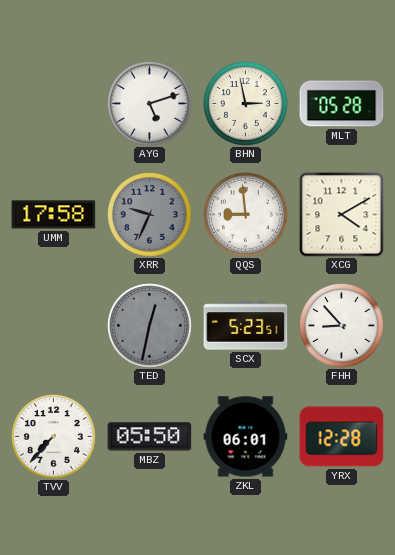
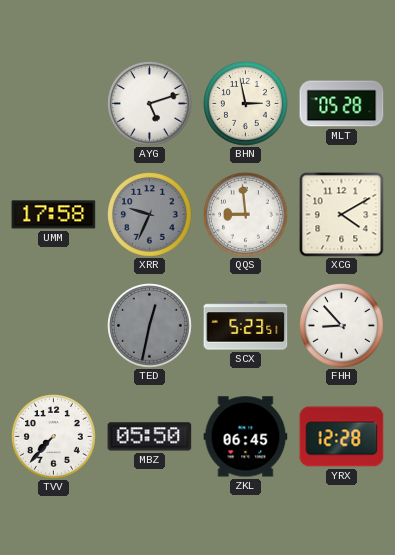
ZKL: 06:01 -> 06:45
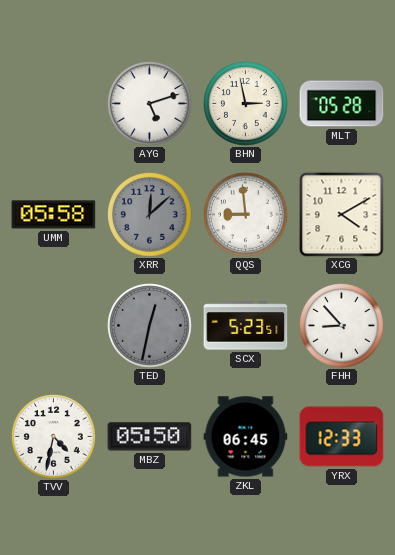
UMM: 17:58 -> 05:58
XRR: 9:34 -> 12:08
TVV: 7:37 -> 4:32
YRX: 12:28 -> 12:33
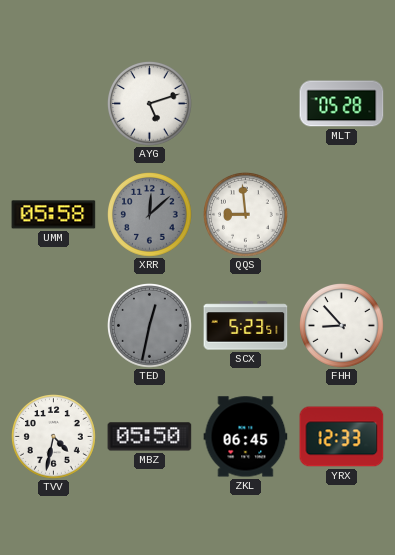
BHN: 2:58 -> none
XCG: 4:10 -> none
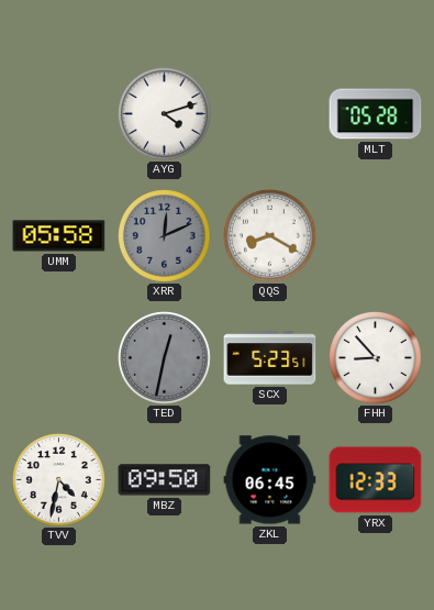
AYG: 5:12 -> 4:12
XRR: 12:08 -> 12:11
QQS: 8:59 -> 8:20
MBZ: 05:50 -> 09:50
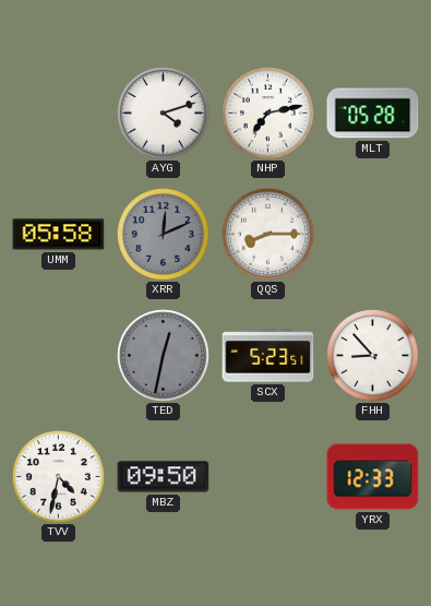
NHP: none -> 7:13
QQS: 8:20 -> 8:15
ZKL: 06:45 -> none
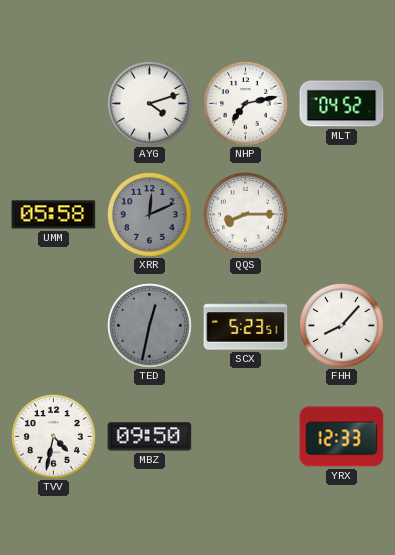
MLT: 05:28 -> 04:52
FHH: 8:53 -> 8:07
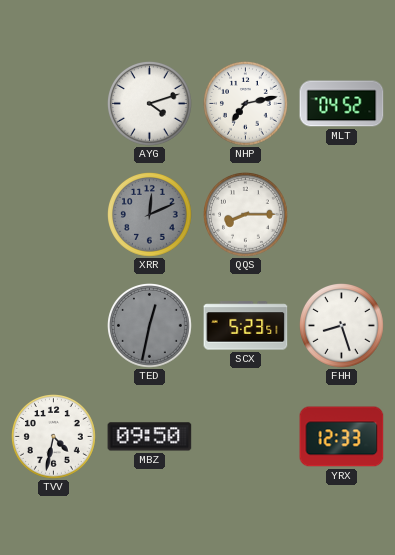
UMM: 05:58 -> none
FHH: 8:07 -> 8:27
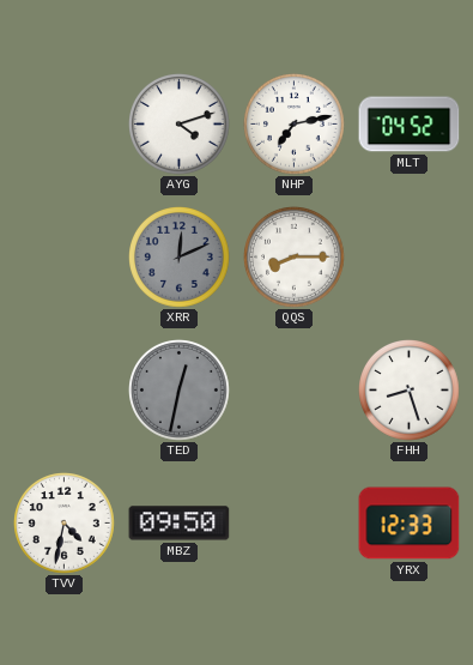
SCX: 5:23 -> none
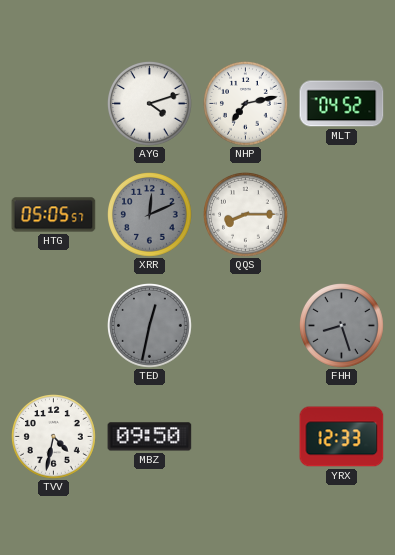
HTG: none -> 05:05
FHH dial: white -> grey
